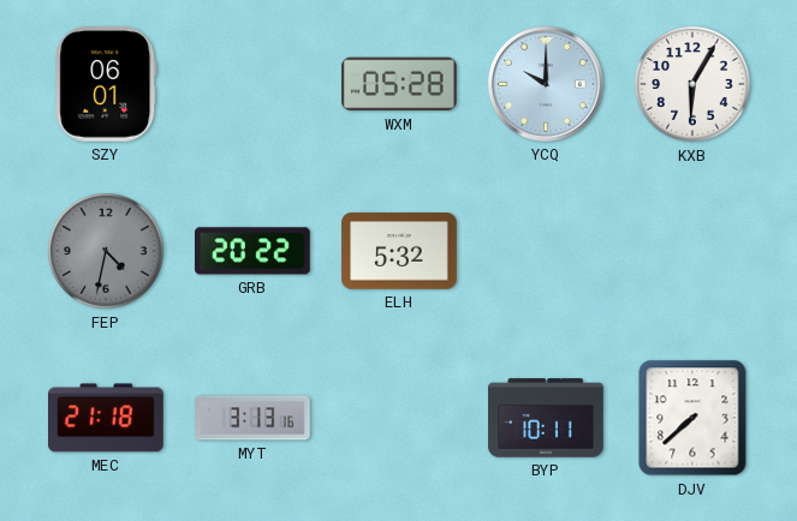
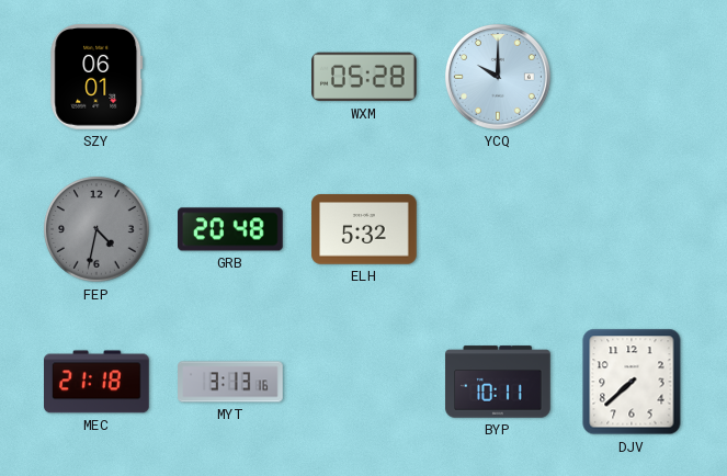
KXB: 6:05 -> none
GRB: 20:22 -> 20:48
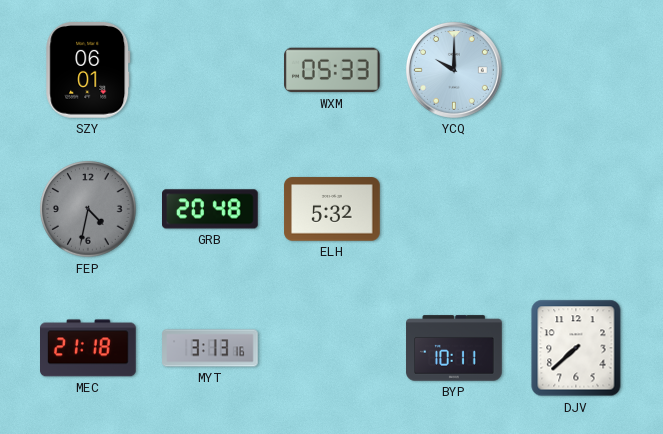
WXM: 05:28 -> 05:33
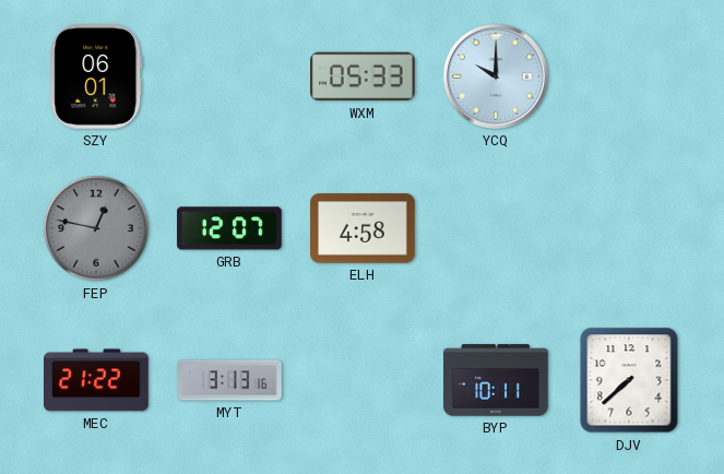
FEP: 4:32 -> 12:47
GRB: 20:48 -> 12:07
ELH: 5:32 -> 4:58
MEC: 21:18 -> 21:22
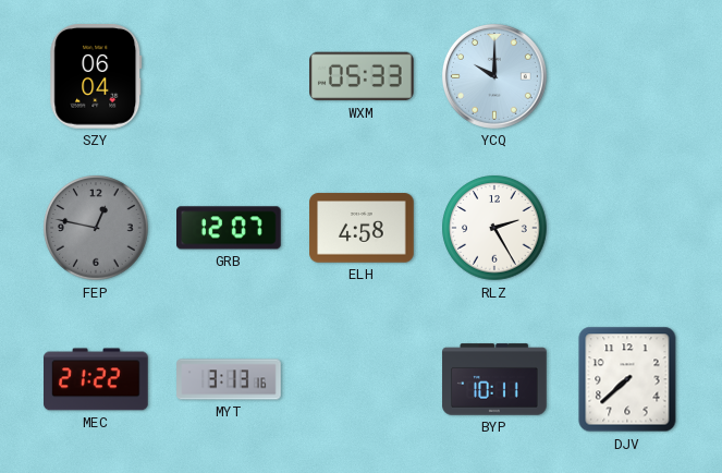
SZY: 06:01 -> 06:04
RLZ: none -> 2:25
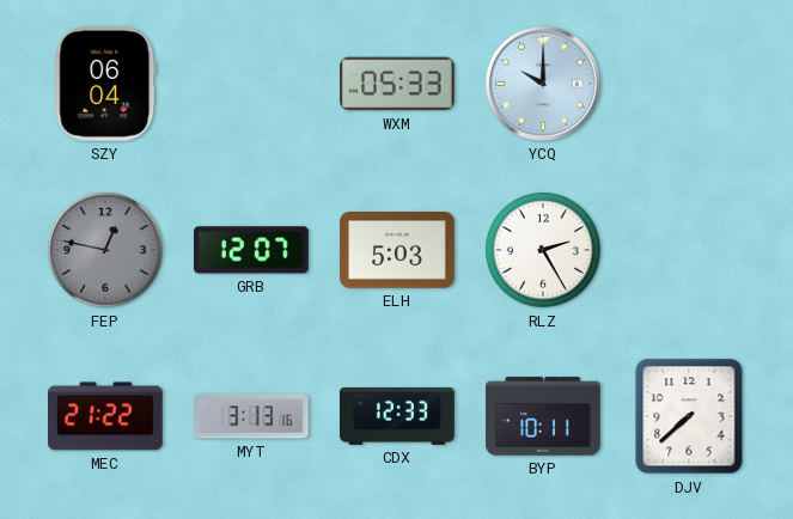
ELH: 4:58 -> 5:03
CDX: none -> 12:33
